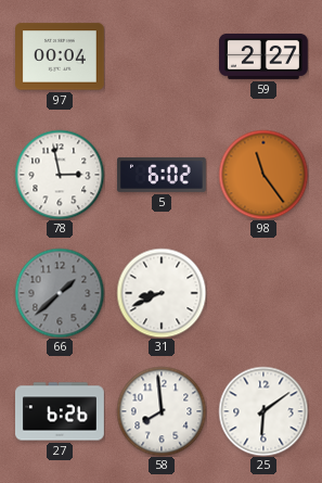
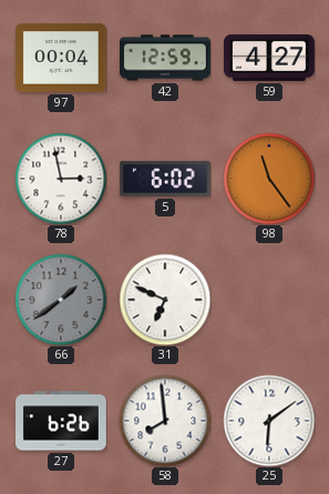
42: none -> 12:59
59: 2:27 -> 4:27
66: 1:38 -> 1:39
31: 8:41 -> 6:49
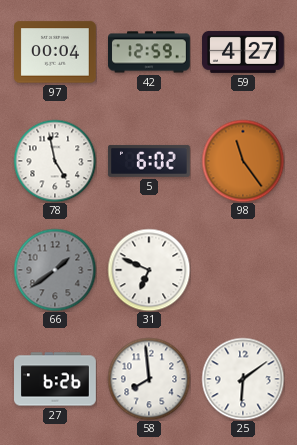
78: 2:58 -> 4:58
